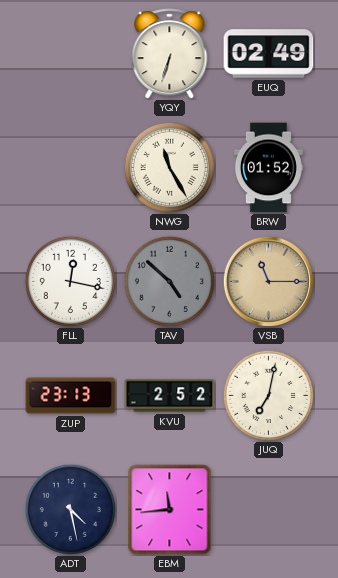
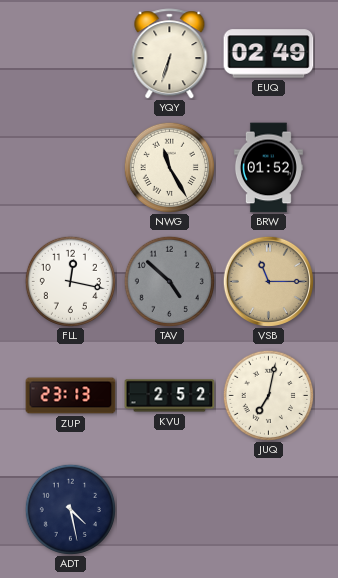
EBM: 11:44 -> none
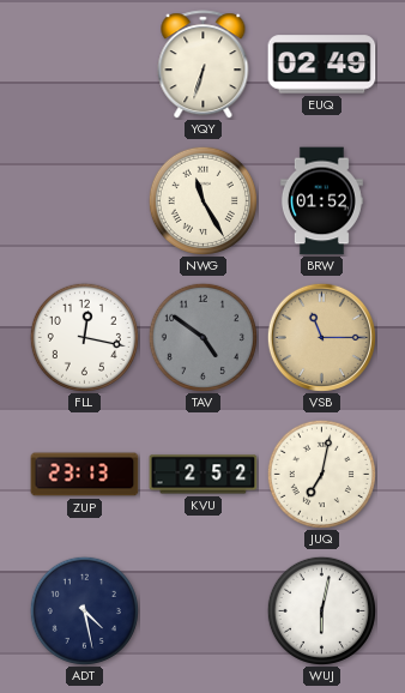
TAV: 4:52 -> 4:51
WUJ: none -> 6:02
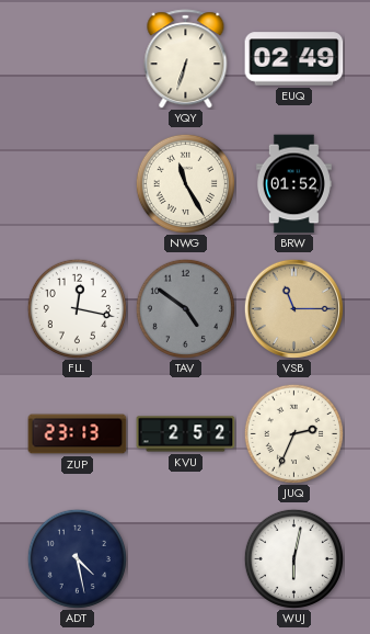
JUQ: 7:02 -> 2:34
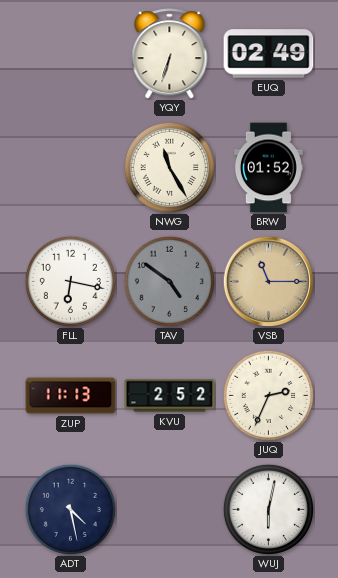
FLL: 12:17 -> 6:17
ZUP: 23:13 -> 11:13
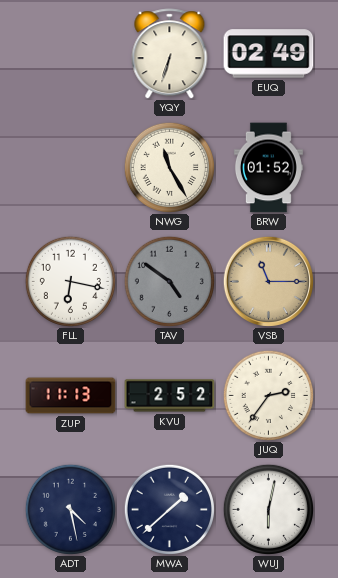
JUQ: 2:34 -> 2:36
MWA: none -> 1:38
